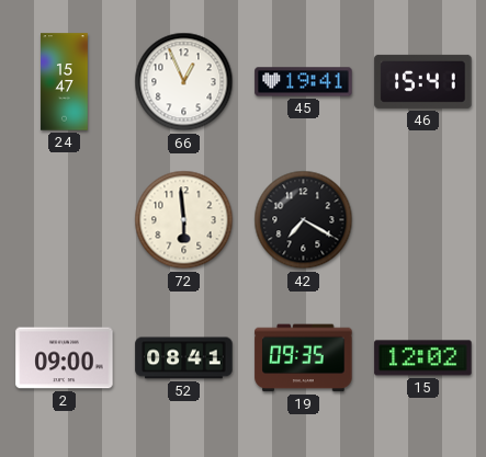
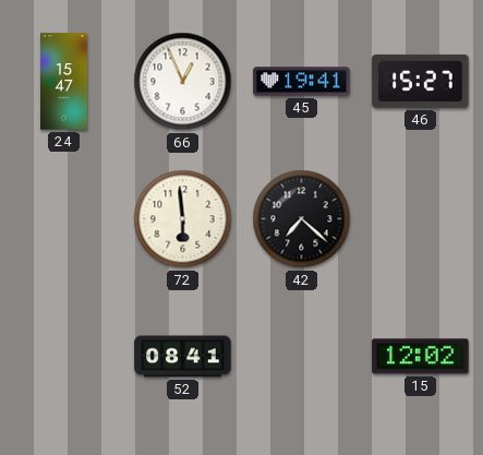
46: 15:41 -> 15:27
42: 7:20 -> 7:22
2: 09:00 -> none
19: 09:35 -> none
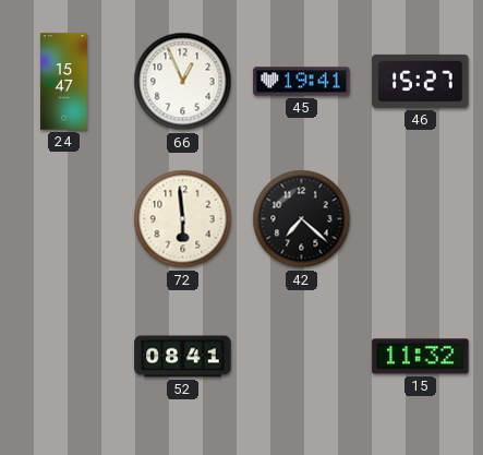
15: 12:02 -> 11:32
